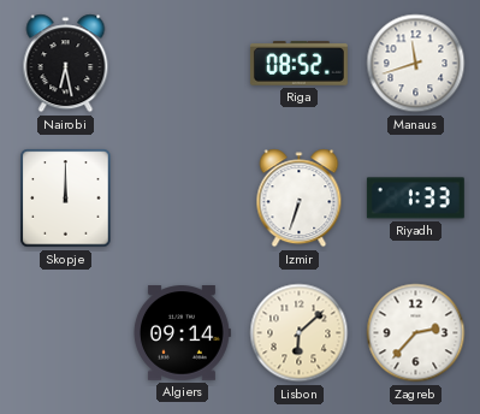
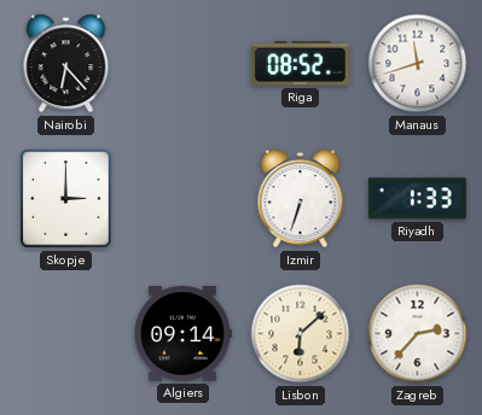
Nairobi: 6:28 -> 6:23
Skopje: 12:00 -> 3:00
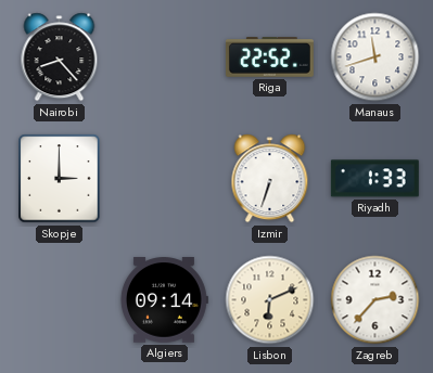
Nairobi: 6:23 -> 8:23
Riga: 08:52 -> 22:52
Lisbon: 6:08 -> 6:11
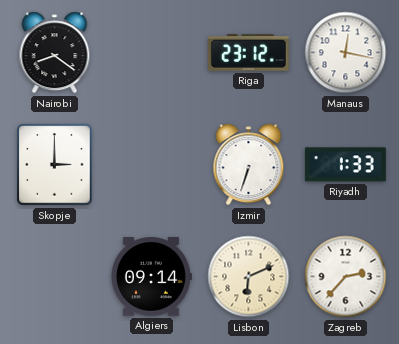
Nairobi: 8:23 -> 8:21
Riga: 22:52 -> 23:12
Manaus: 11:42 -> 12:17
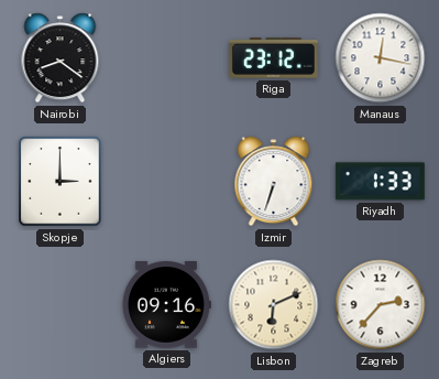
Algiers: 09:14 -> 09:16
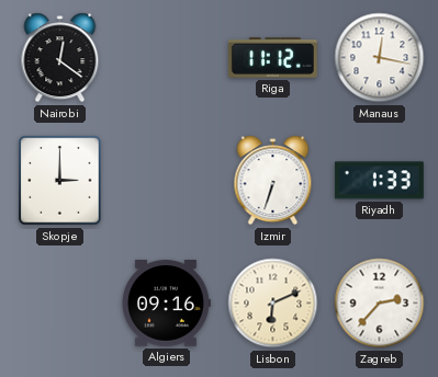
Nairobi: 8:21 -> 12:21
Riga: 23:12 -> 11:12
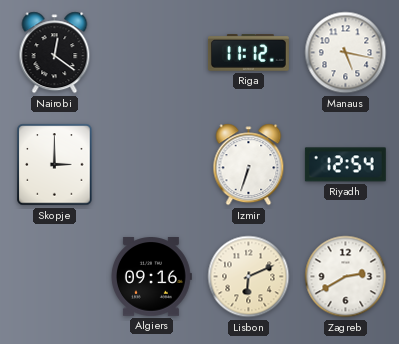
Manaus: 12:17 -> 5:17
Riyadh: 1:33 -> 12:54
Zagreb: 2:37 -> 2:40
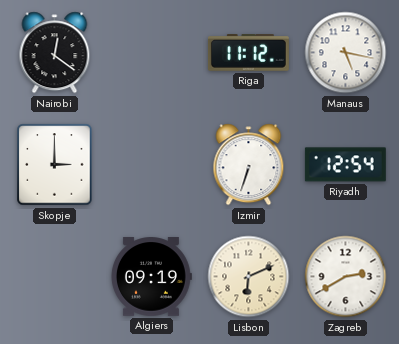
Algiers: 09:16 -> 09:19
